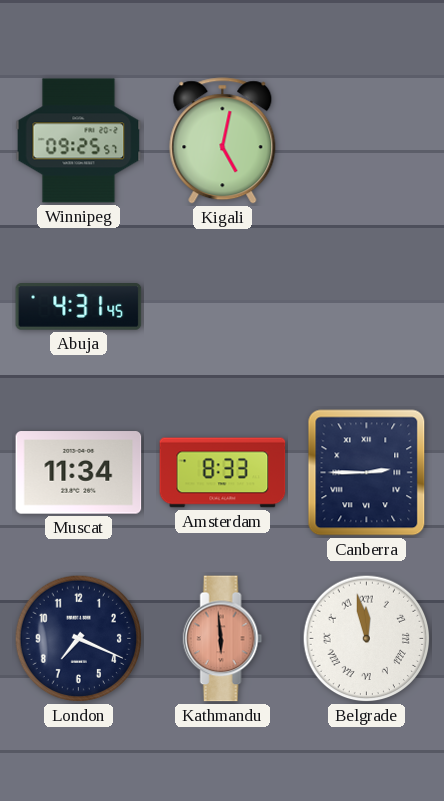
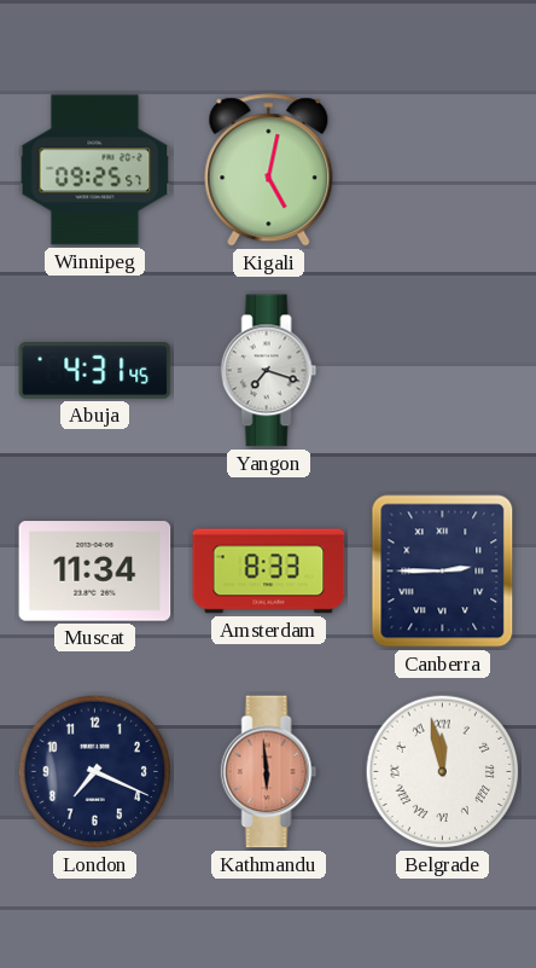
Yangon: none -> 7:18
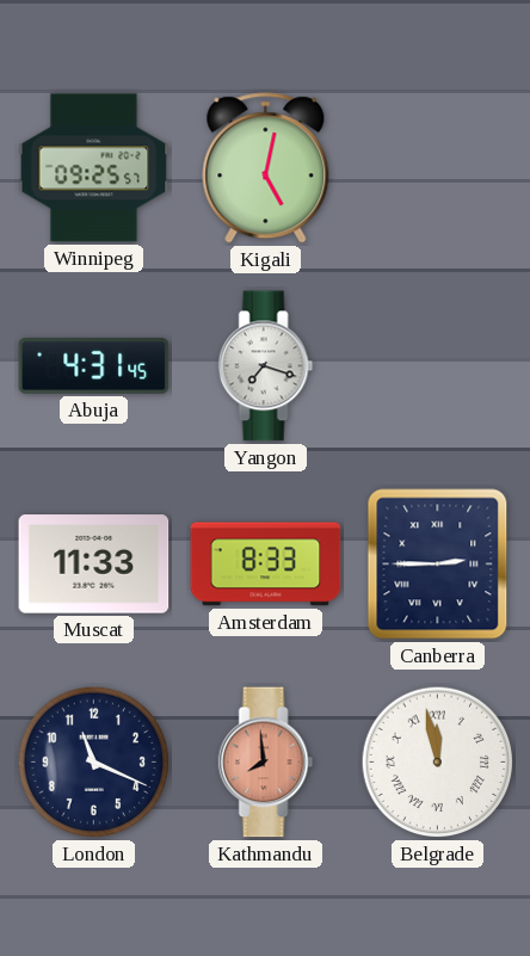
Muscat: 11:34 -> 11:33
London: 7:19 -> 11:19
Kathmandu: 5:59 -> 7:59
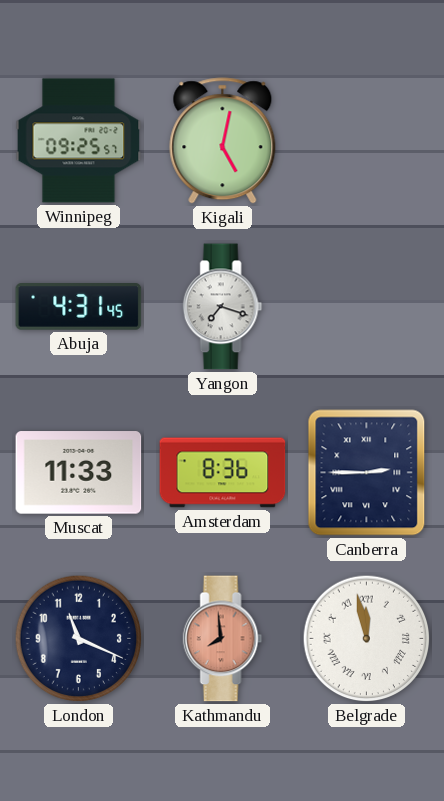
Amsterdam: 8:33 -> 8:36
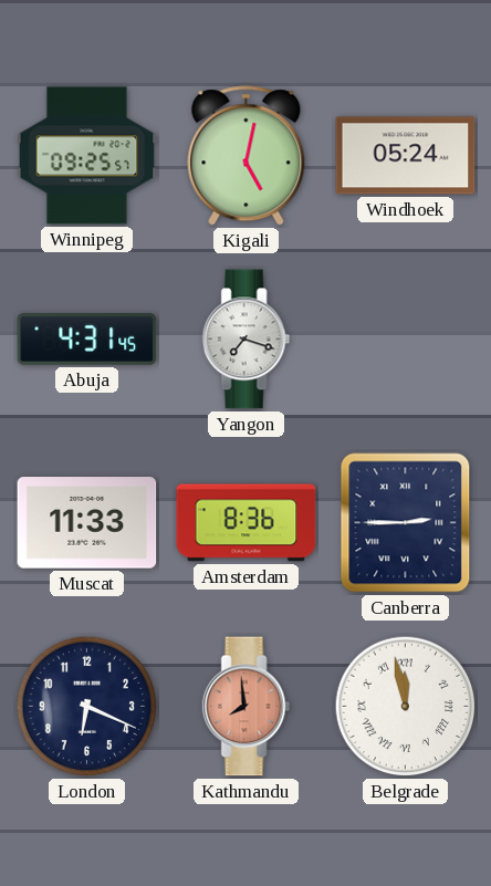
Windhoek: none -> 05:24
London: 11:19 -> 6:19
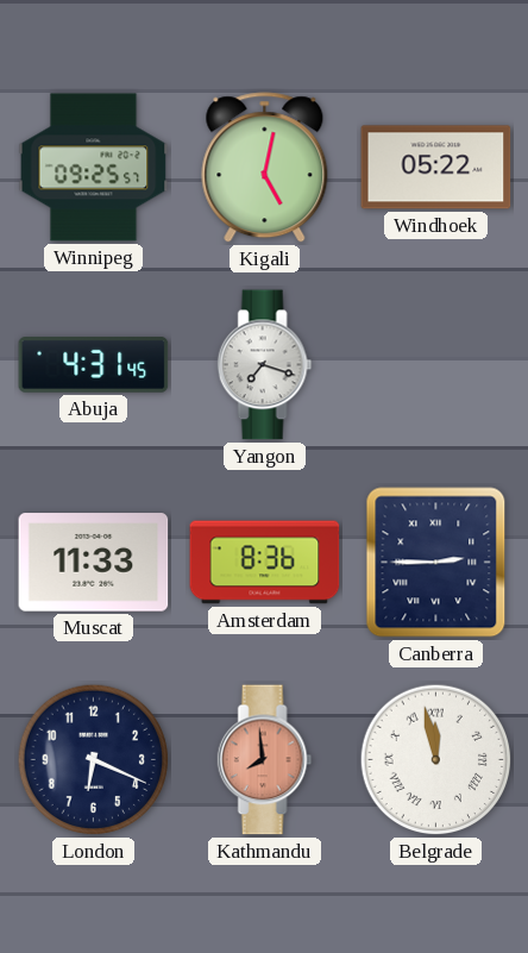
Windhoek: 05:24 -> 05:22
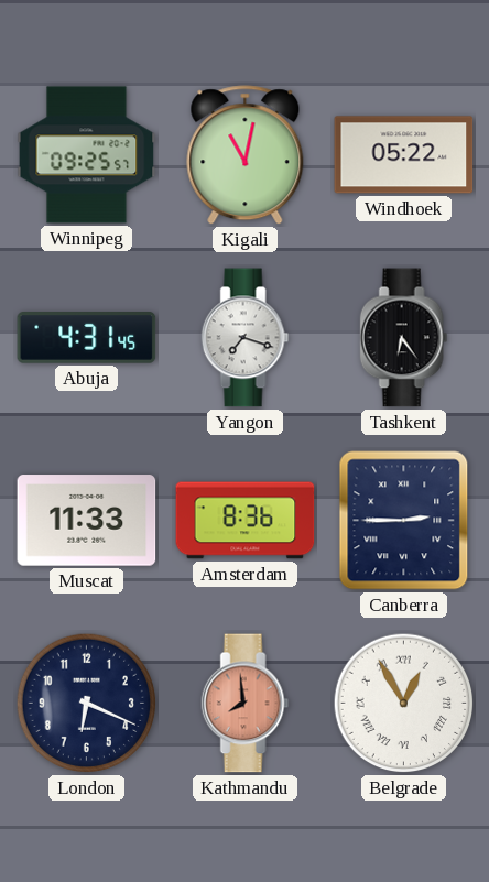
Kigali: 5:02 -> 11:02
Tashkent: none -> 6:24
Belgrade: 11:58 -> 12:55
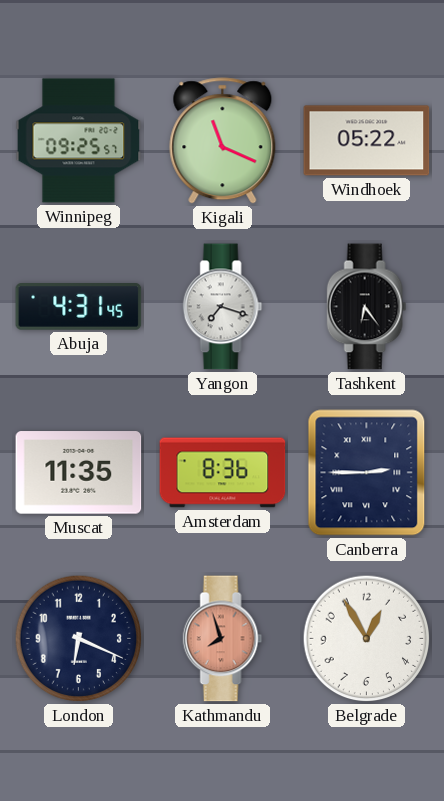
Kigali: 11:02 -> 11:19
Muscat: 11:33 -> 11:35
Kathmandu: 7:59 -> 7:57
Belgrade numerals: Roman -> Arabic
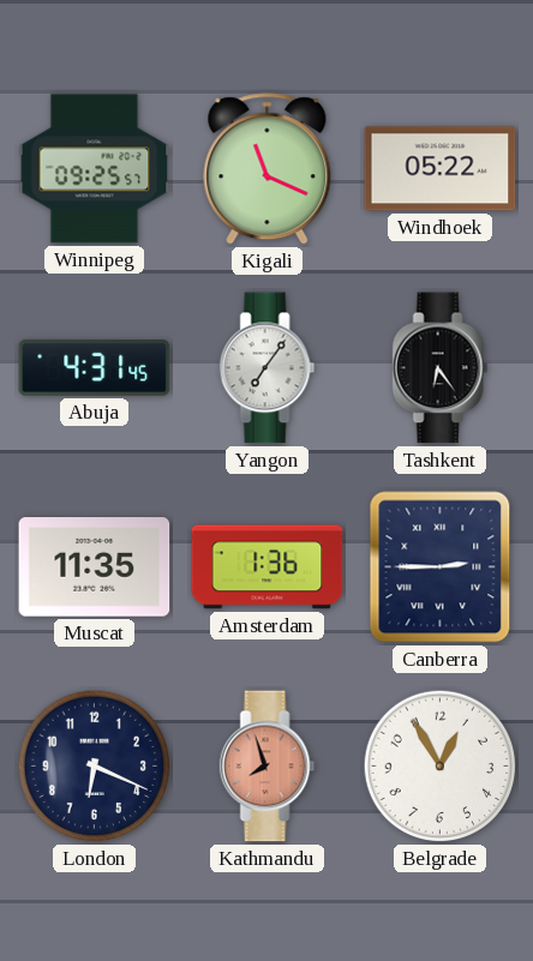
Yangon: 7:18 -> 7:06
Amsterdam: 8:36 -> 1:36
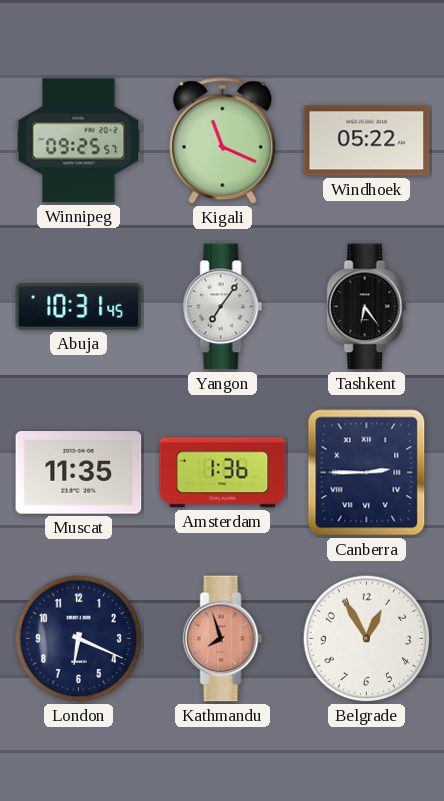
Abuja: 4:31 -> 10:31
